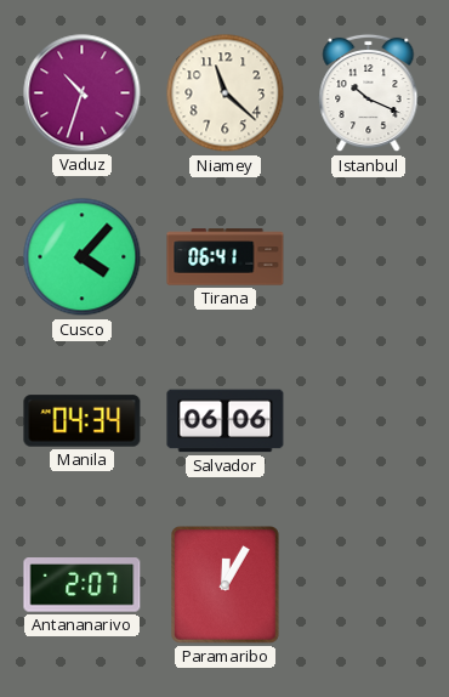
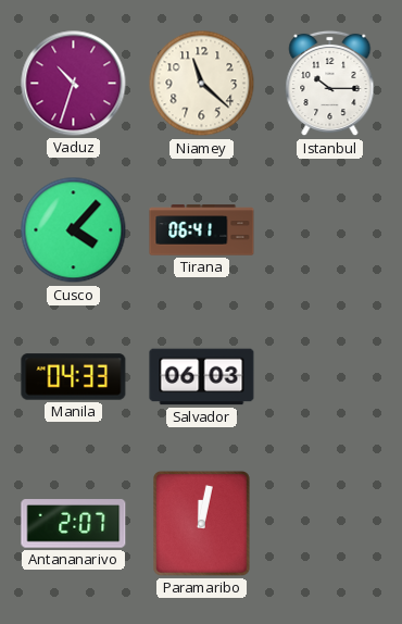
Istanbul: 10:19 -> 10:15
Manila: 04:34 -> 04:33
Salvador: 06:06 -> 06:03
Paramaribo: 12:05 -> 12:02
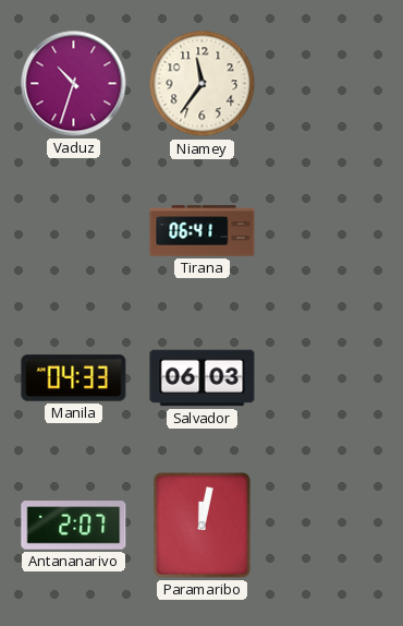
Niamey: 11:22 -> 11:36
Istanbul: 10:15 -> none
Cusco: 4:07 -> none
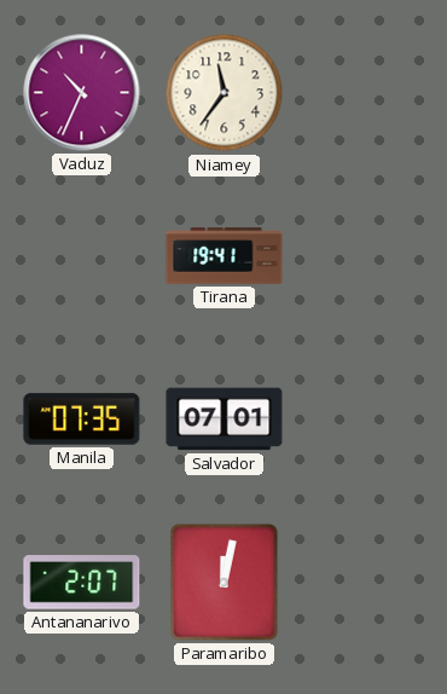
Vaduz: 10:33 -> 10:34
Tirana: 06:41 -> 19:41
Manila: 04:33 -> 07:35
Salvador: 06:03 -> 07:01
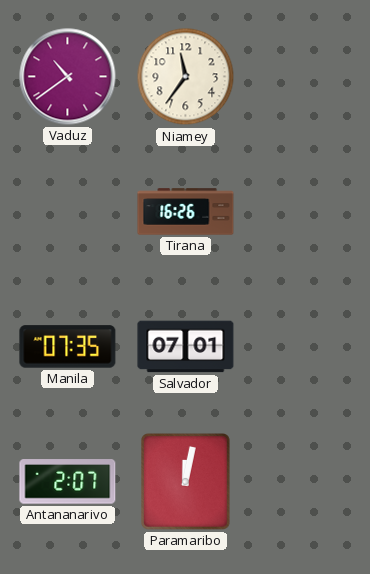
Vaduz: 10:34 -> 10:39
Tirana: 19:41 -> 16:26
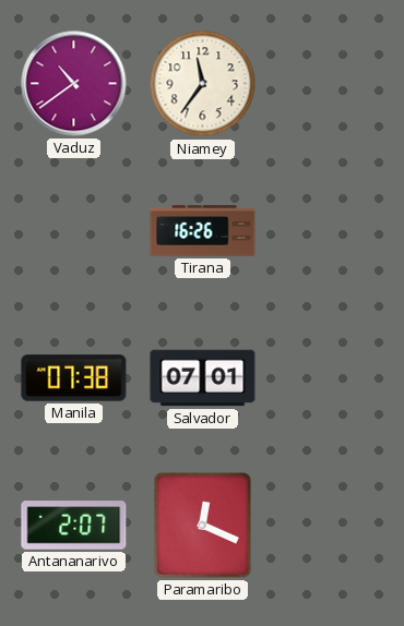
Manila: 07:35 -> 07:38
Paramaribo: 12:02 -> 12:19
